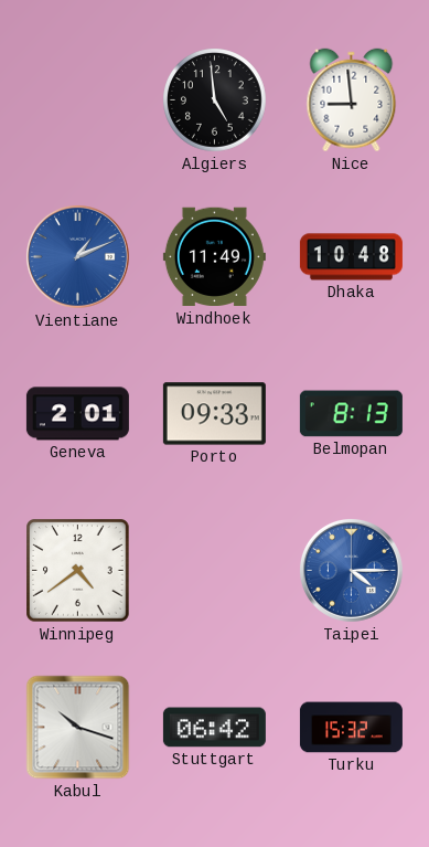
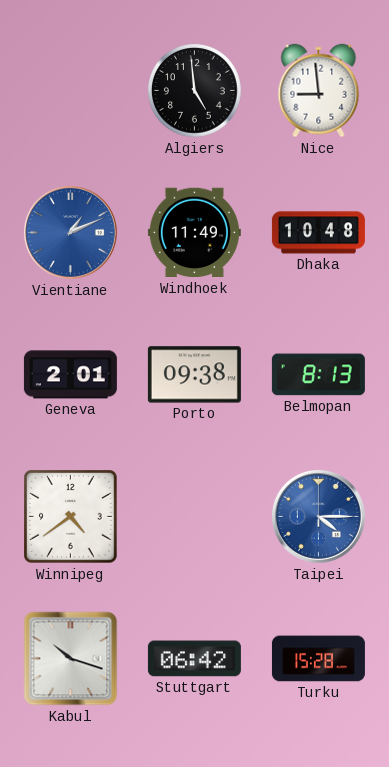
Porto: 09:33 -> 09:38
Turku: 15:32 -> 15:28
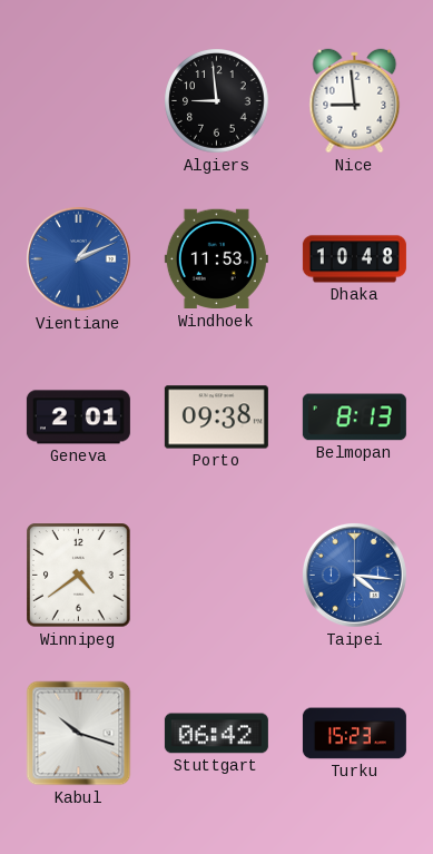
Algiers: 4:59 -> 8:59
Windhoek: 11:49 -> 11:53
Taipei: 4:15 -> 4:16
Turku: 15:28 -> 15:23
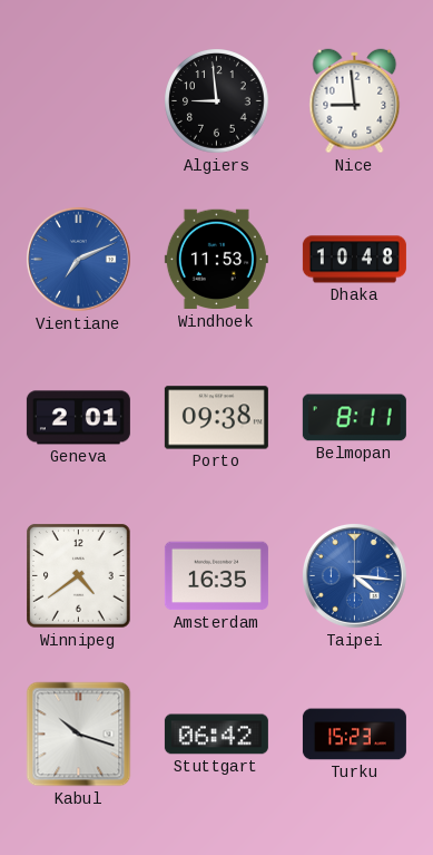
Vientiane: 1:11 -> 7:11
Belmopan: 8:13 -> 8:11
Amsterdam: none -> 16:35
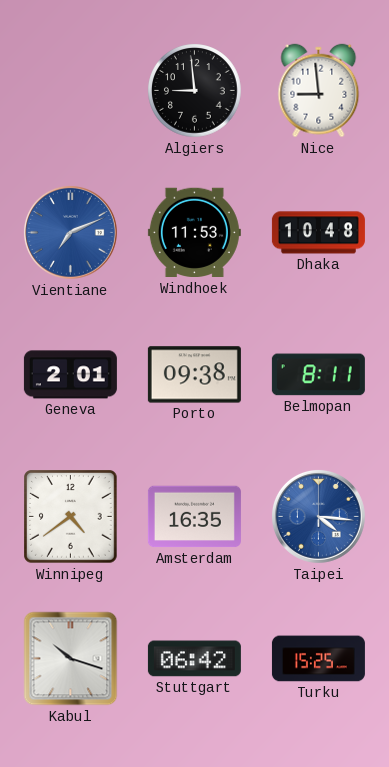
Turku: 15:23 -> 15:25
